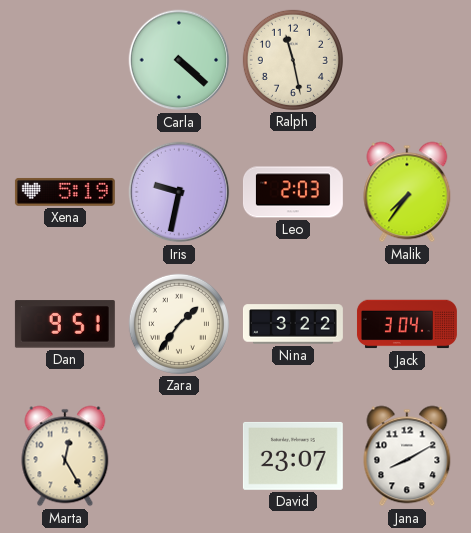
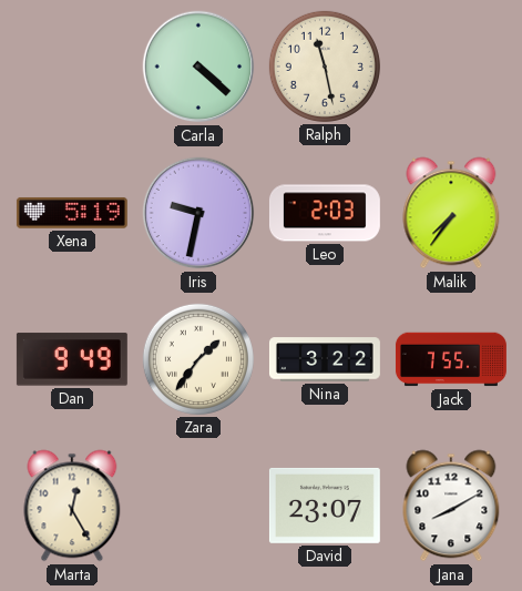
Dan: 9:51 -> 9:49
Jack: 3:04 -> 7:55
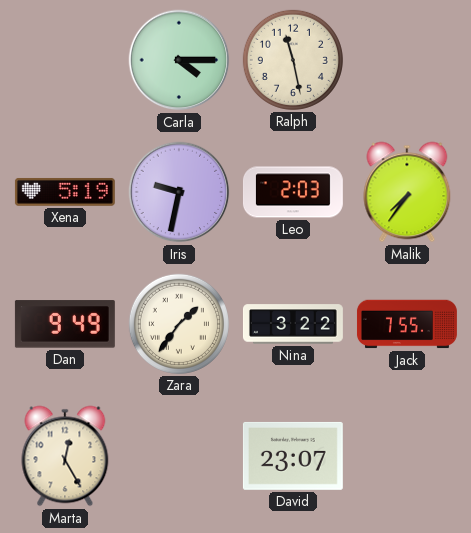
Carla: 4:22 -> 4:15
Jana: 8:10 -> none
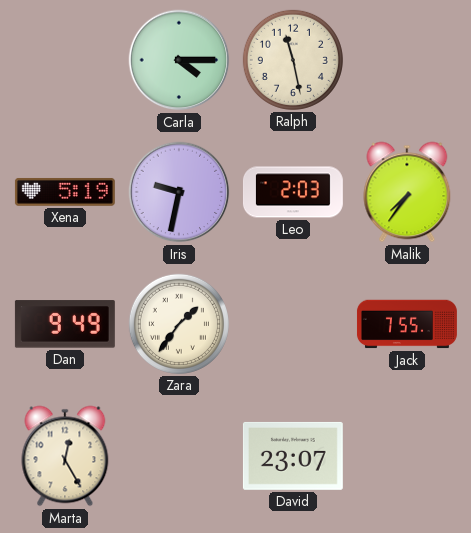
Nina: 3:22 -> none
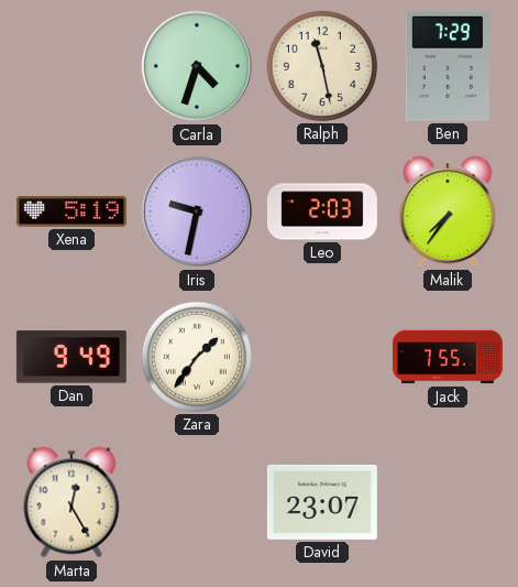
Carla: 4:15 -> 4:33
Ben: none -> 7:29
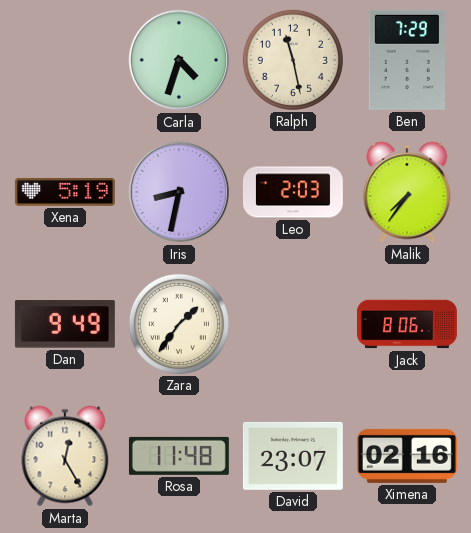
Iris: 9:32 -> 8:32
Jack: 7:55 -> 8:06
Rosa: none -> 11:48
Ximena: none -> 02:16
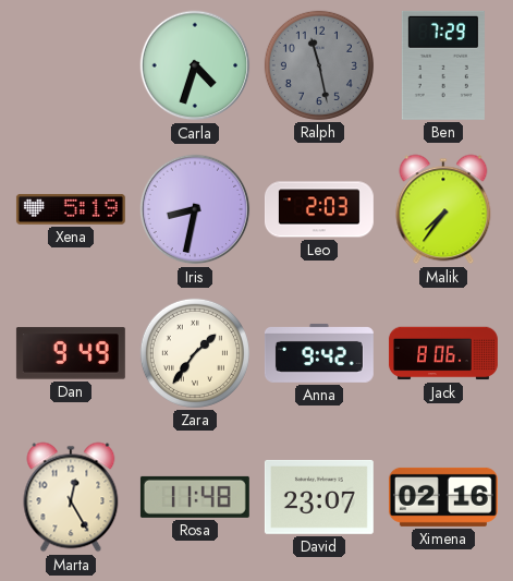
Ralph dial: cream -> grey
Anna: none -> 9:42
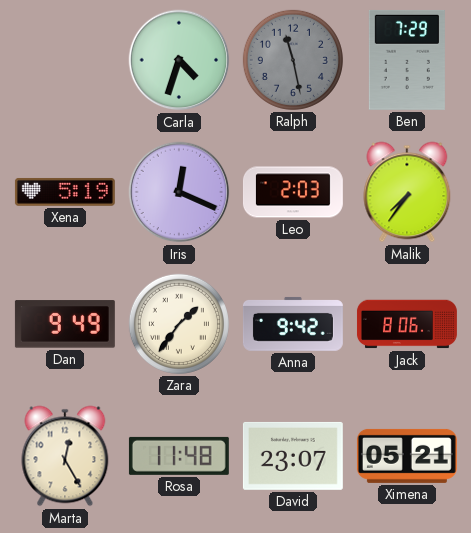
Iris: 8:32 -> 12:19
Ximena: 02:16 -> 05:21
